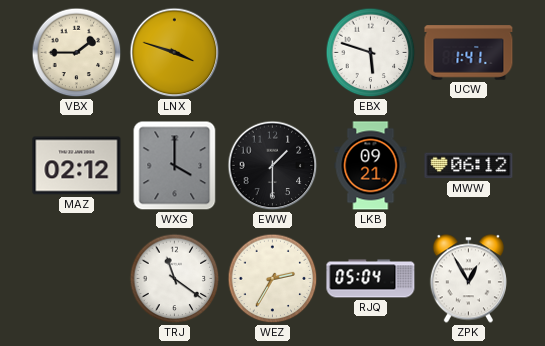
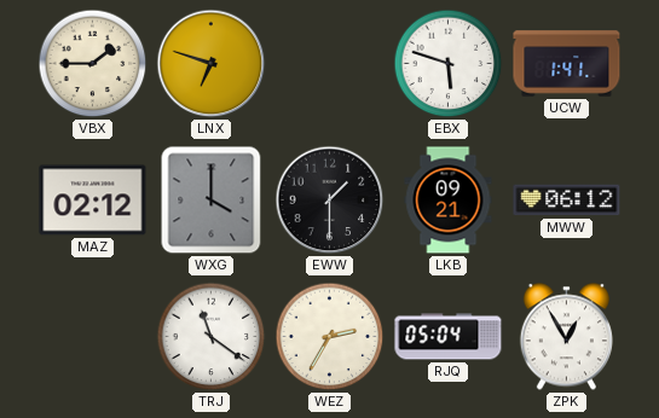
LNX: 3:48 -> 6:48
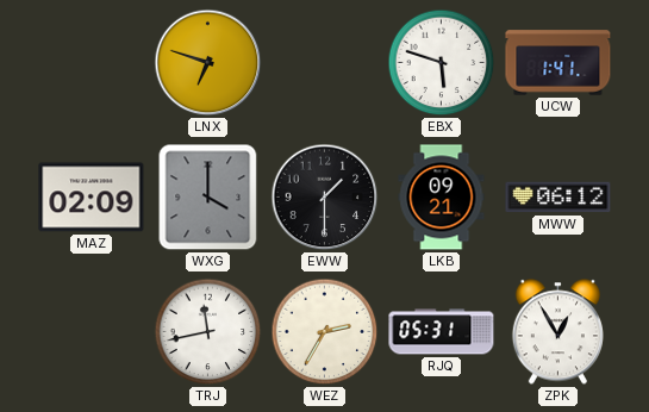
VBX: 1:45 -> none
MAZ: 02:12 -> 02:09
TRJ: 11:21 -> 11:43
RJQ: 05:04 -> 05:31
